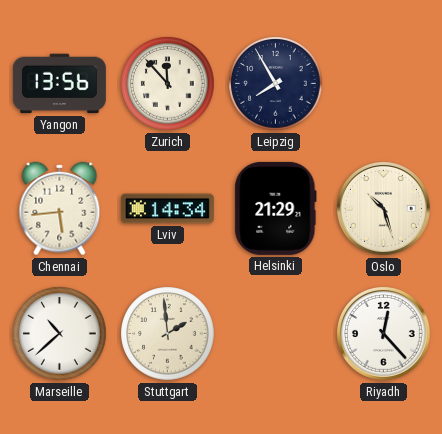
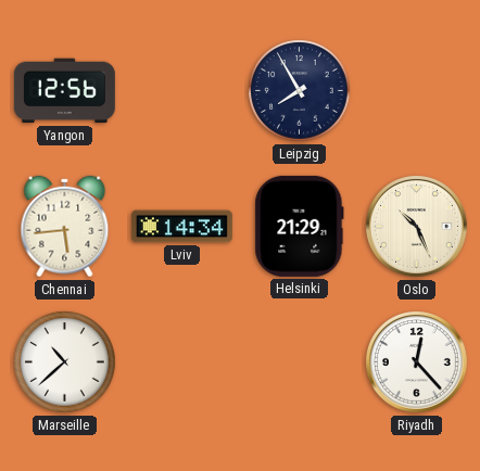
Yangon: 13:56 -> 12:56
Zurich: 11:53 -> none
Oslo: 10:27 -> 10:26
Stuttgart: 1:59 -> none
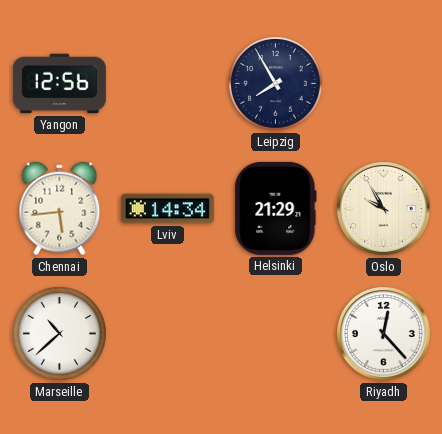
Oslo: 10:26 -> 9:55
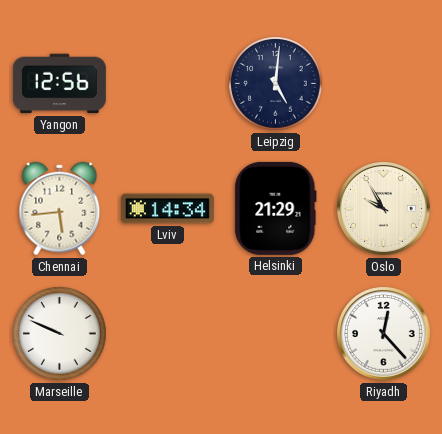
Leipzig: 7:55 -> 5:01
Marseille: 10:38 -> 9:49
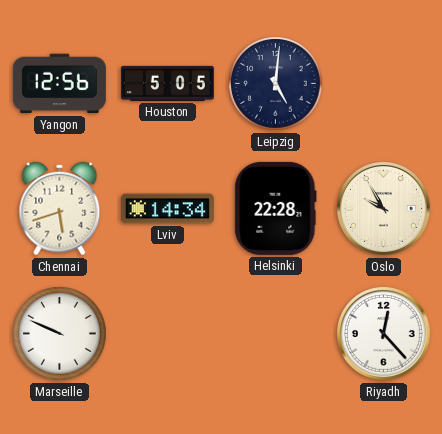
Houston: none -> 5:05
Chennai: 5:44 -> 5:42
Helsinki: 21:29 -> 22:28
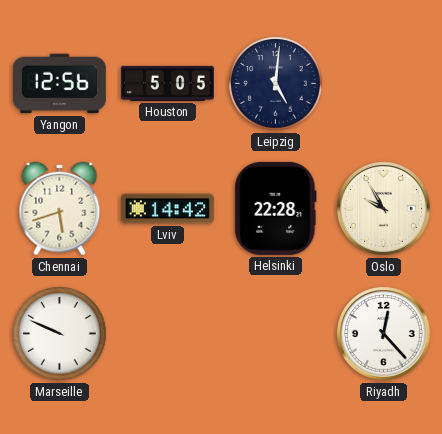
Lviv: 14:34 -> 14:42
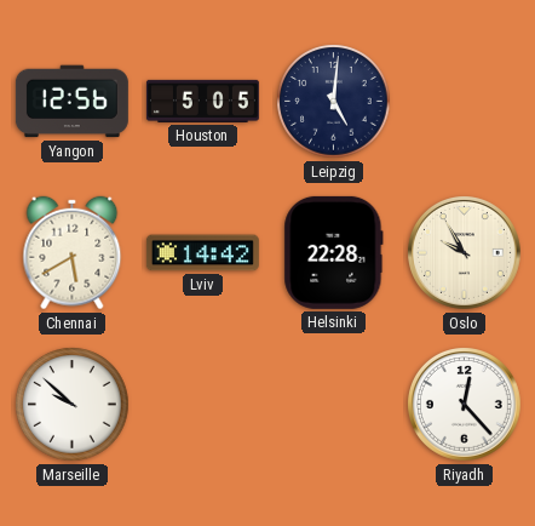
Chennai: 5:42 -> 5:40
Marseille: 9:49 -> 9:52
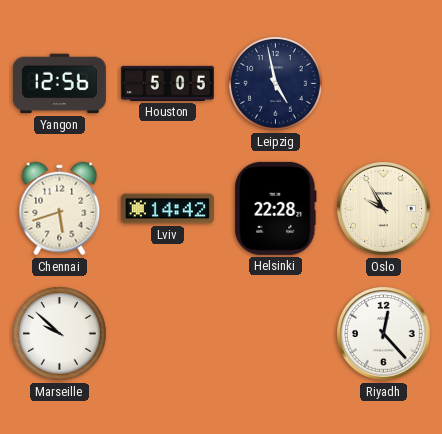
Leipzig: 5:01 -> 4:58
Chennai: 5:40 -> 5:42
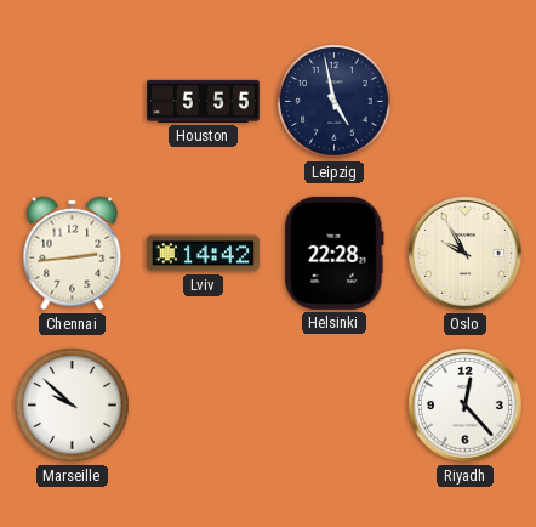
Yangon: 12:56 -> none
Houston: 5:05 -> 5:55
Chennai: 5:42 -> 2:44
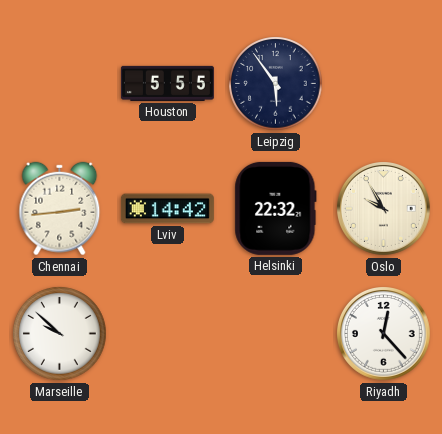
Leipzig: 4:58 -> 5:54
Helsinki: 22:28 -> 22:32
